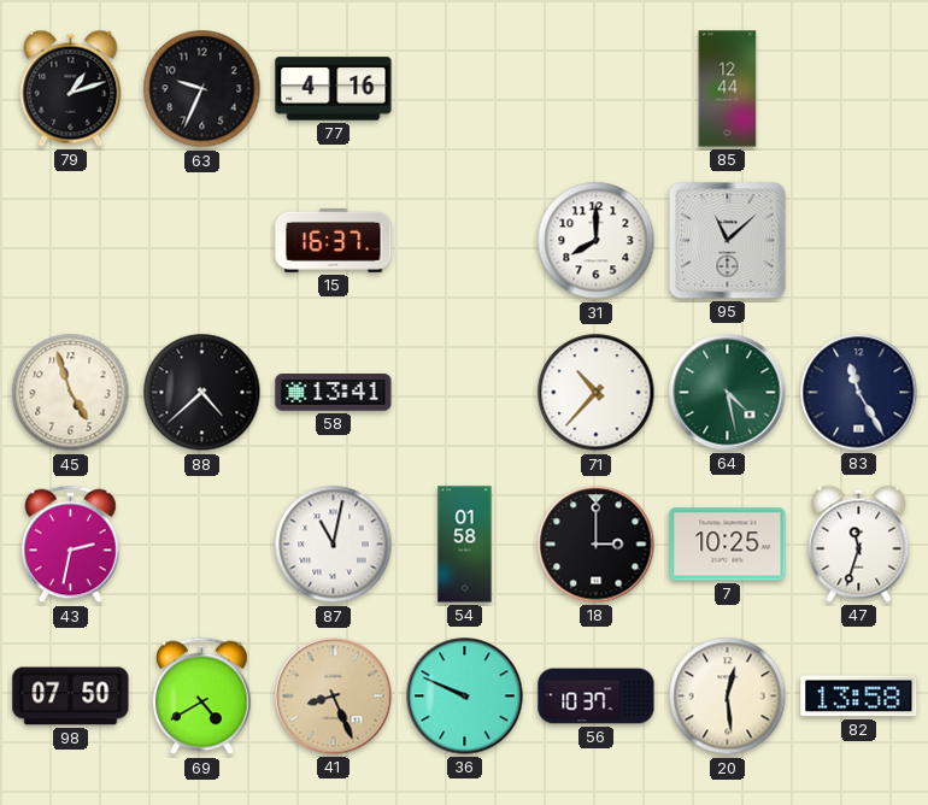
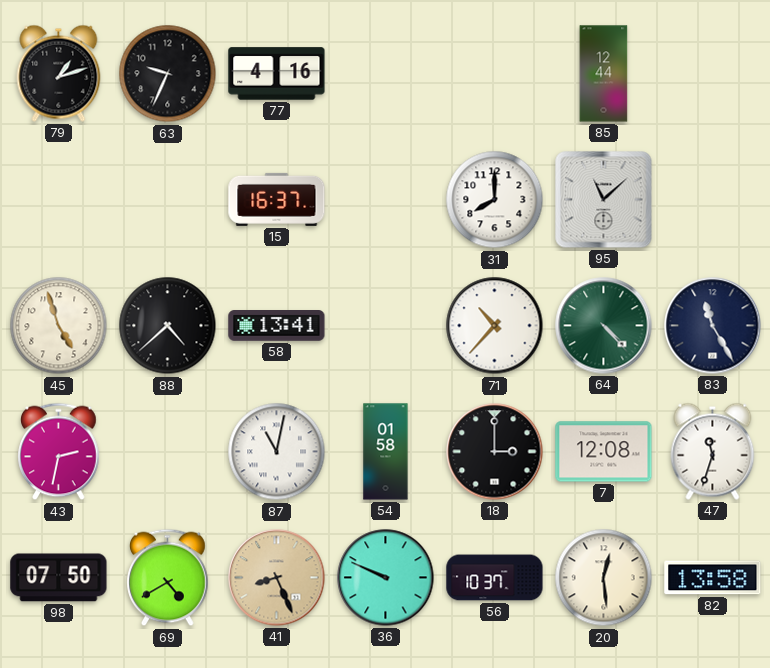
64: 4:28 -> 4:23
7: 10:25 -> 12:08
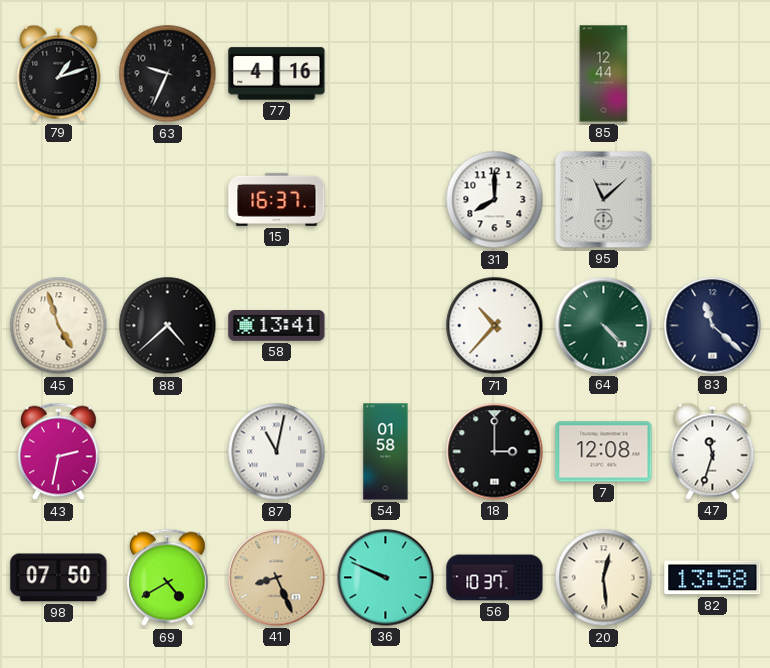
83: 11:25 -> 11:22
